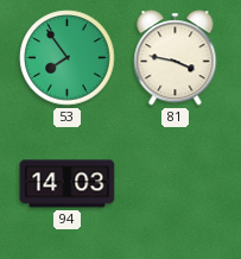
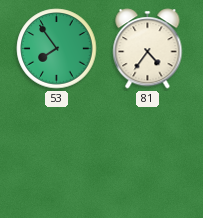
81: 3:47 -> 4:36
94: 14:03 -> none
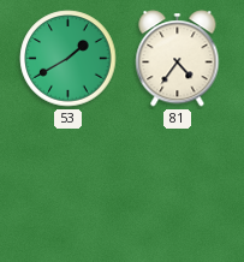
53: 7:54 -> 1:40
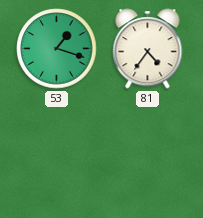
53: 1:40 -> 1:18
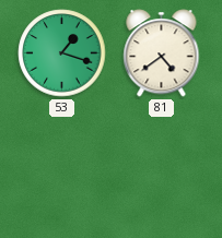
81: 4:36 -> 4:39
